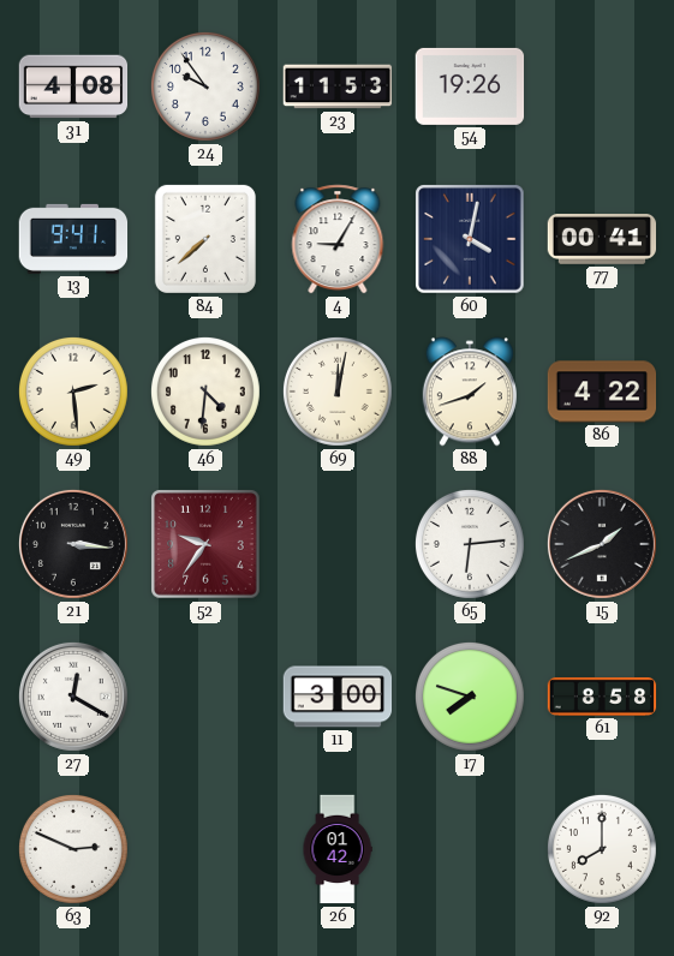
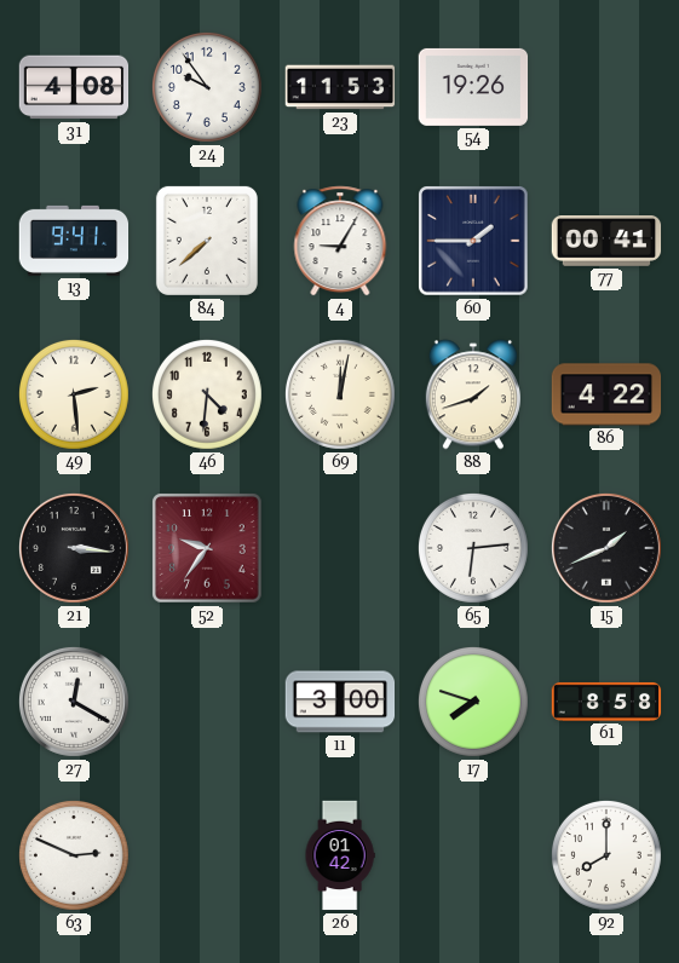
60: 4:02 -> 1:45
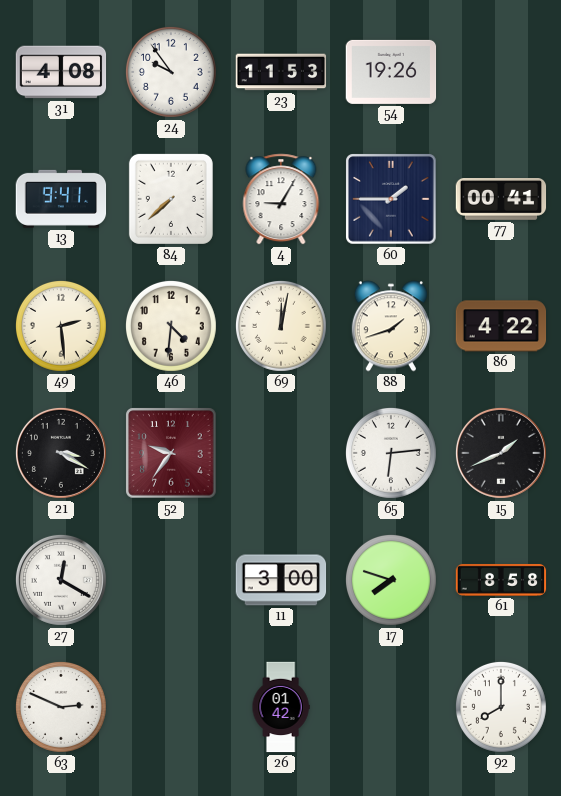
21: 3:16 -> 3:20
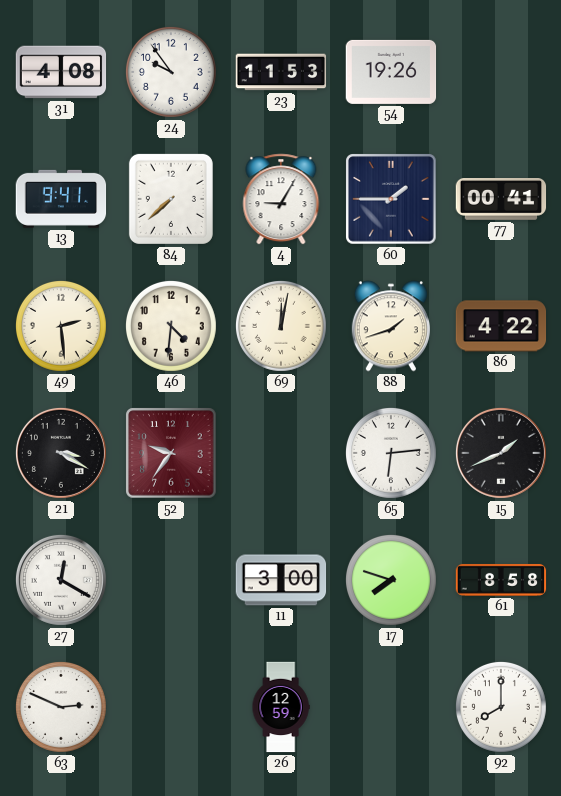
26: 01:42 -> 12:59
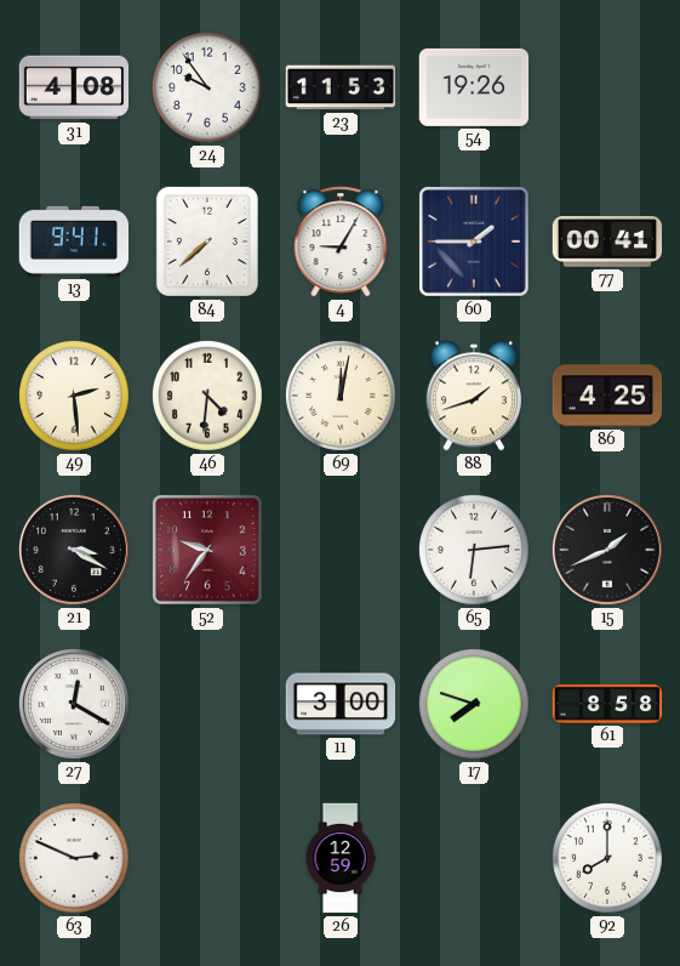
86: 4:22 -> 4:25
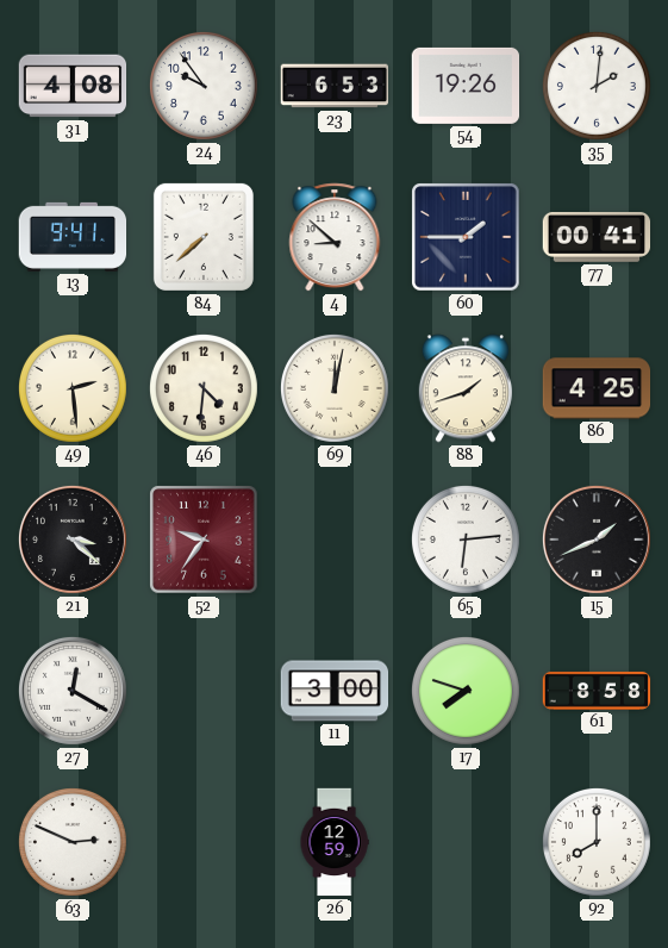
23: 11:53 -> 6:53
35: none -> 2:01
4: 9:05 -> 8:52
21: 3:20 -> 3:22
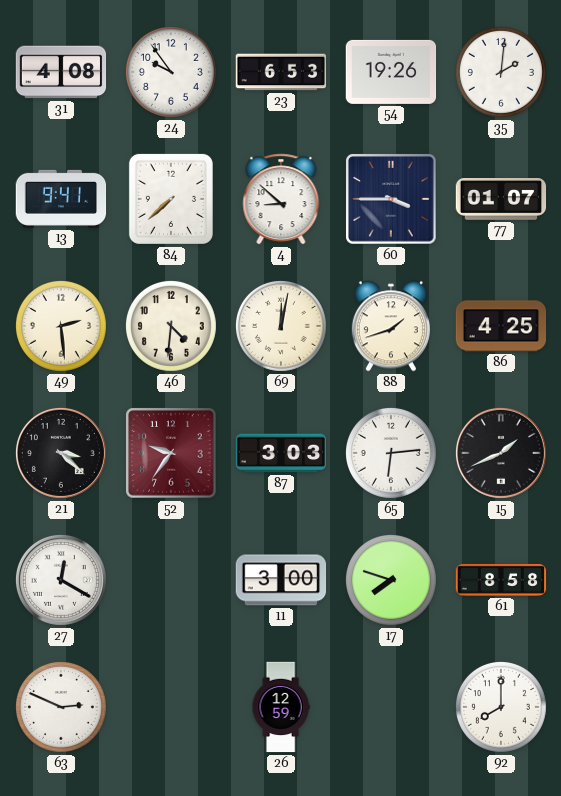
60: 1:45 -> 3:45
77: 00:41 -> 01:07
87: none -> 3:03
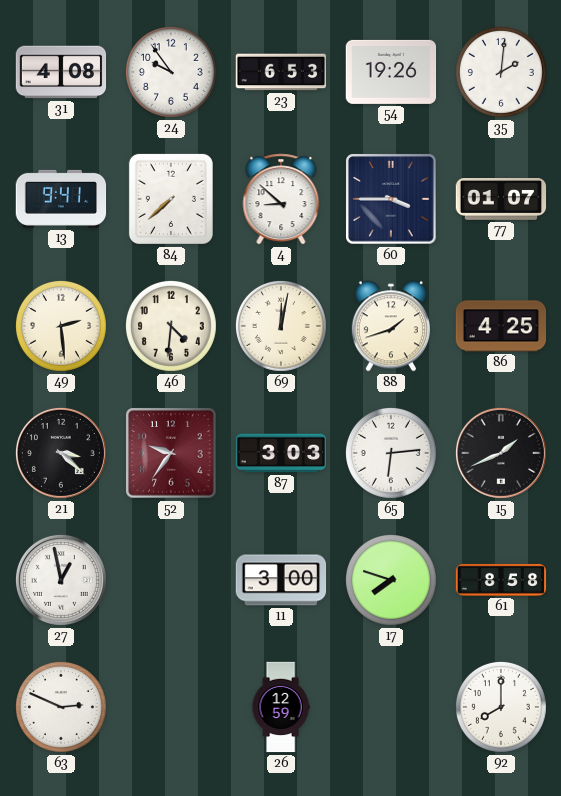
27: 12:20 -> 12:58
